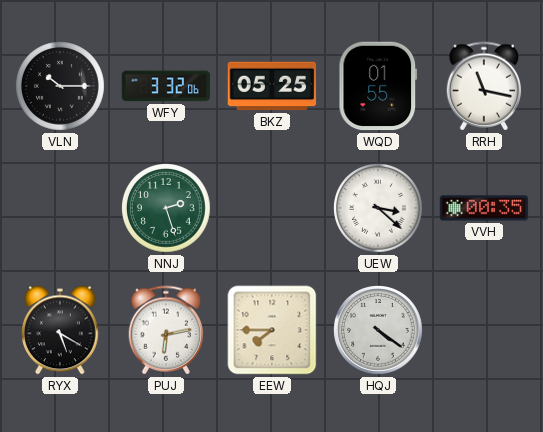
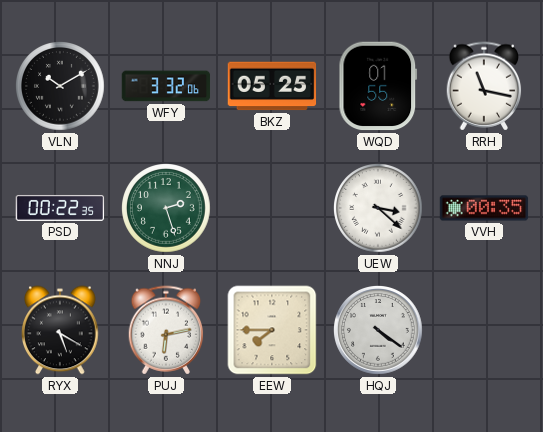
VLN: 10:15 -> 10:10
PSD: none -> 00:22
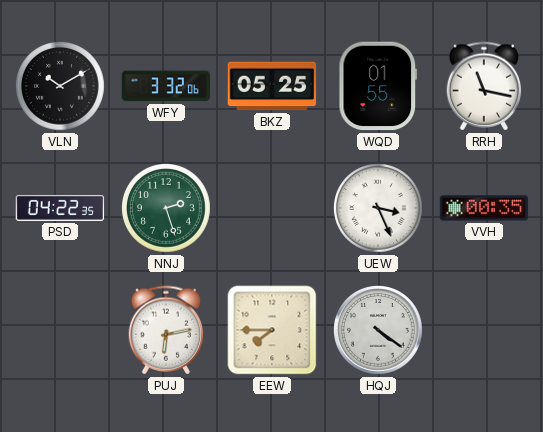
PSD: 00:22 -> 04:22
UEW: 3:22 -> 3:26
RYX: 5:20 -> none
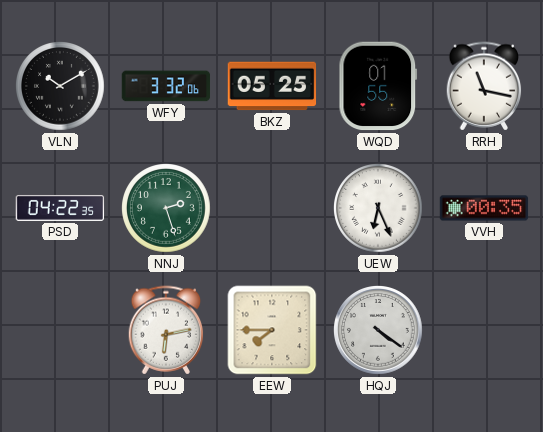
UEW: 3:26 -> 6:26
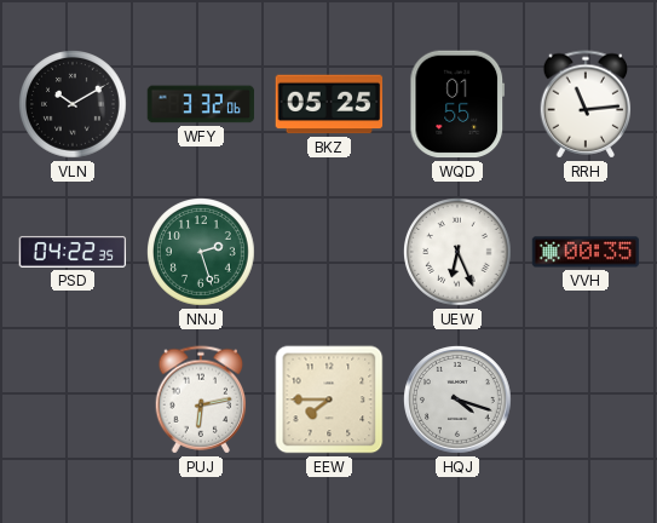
RRH: 11:17 -> 11:14
HQJ: 4:21 -> 4:18
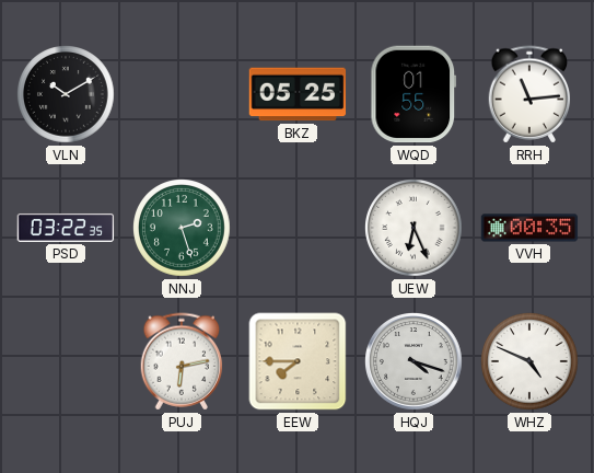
WFY: 3:32 -> none
PSD: 04:22 -> 03:22
WHZ: none -> 4:49
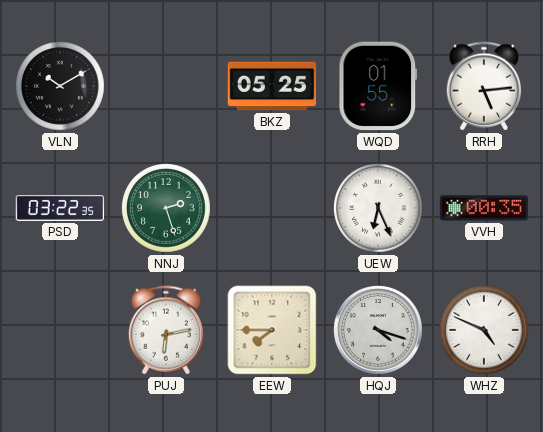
RRH: 11:14 -> 5:14
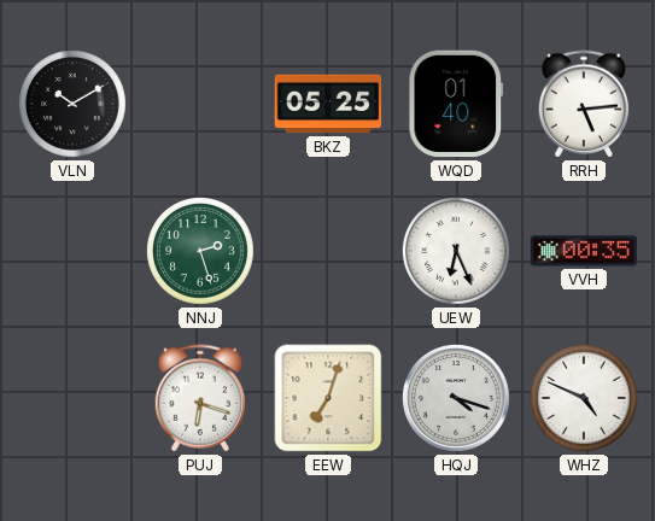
WQD: 01:55 -> 01:40
PSD: 03:22 -> none
PUJ: 6:13 -> 6:18
EEW: 7:45 -> 7:03
